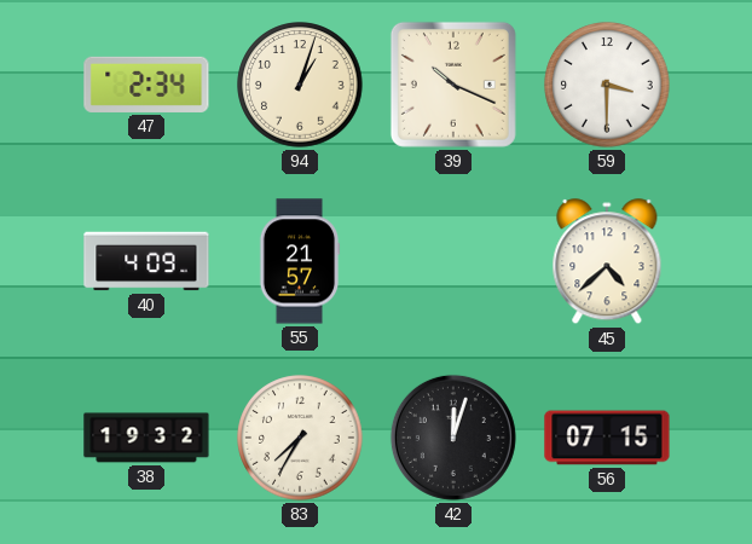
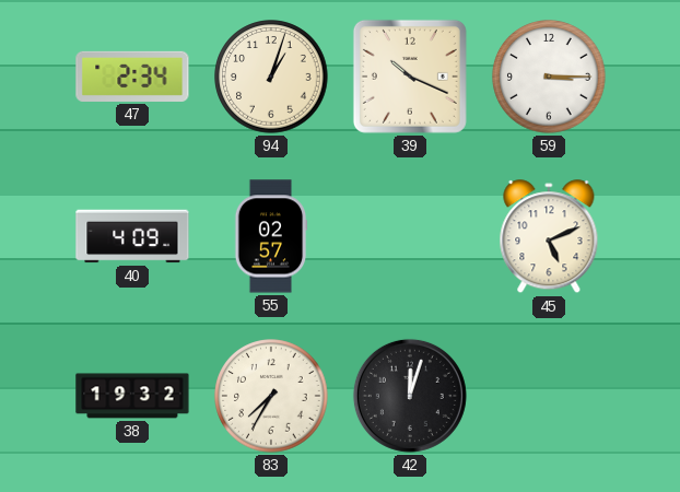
59: 3:30 -> 3:15
55: 21:57 -> 02:57
45: 4:38 -> 5:11
56: 07:15 -> none
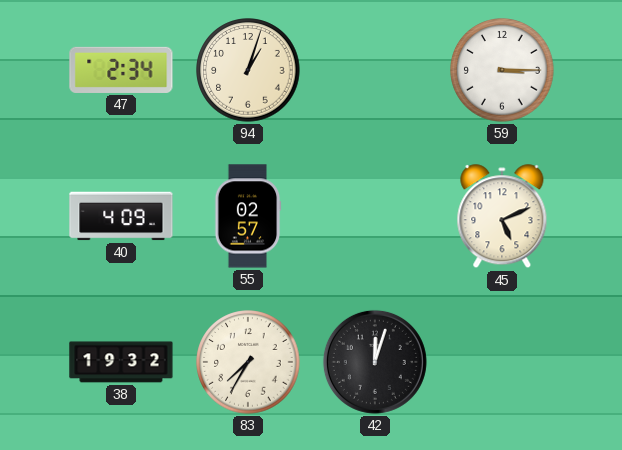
39: 10:19 -> none
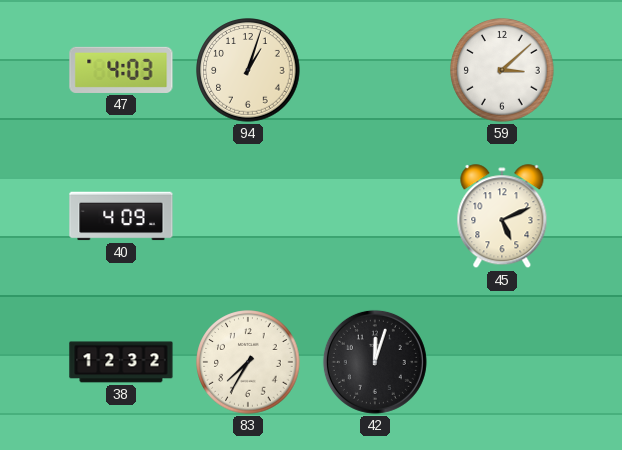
47: 2:34 -> 4:03
59: 3:15 -> 3:08
55: 02:57 -> none
38: 19:32 -> 12:32
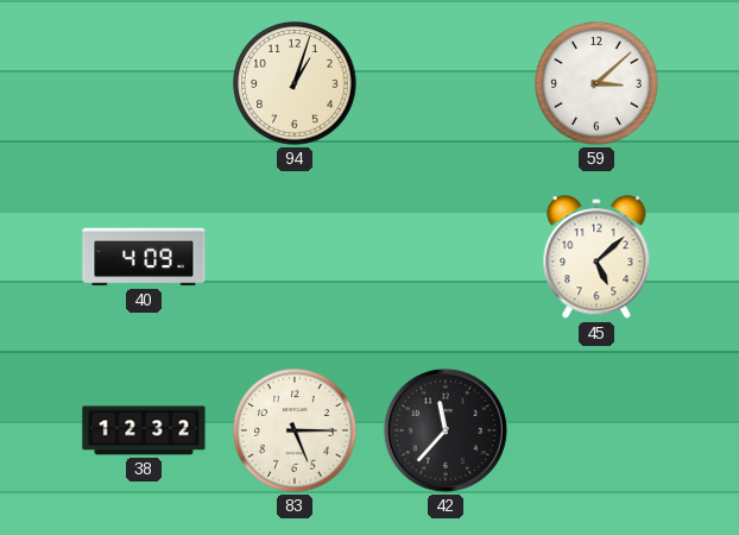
47: 4:03 -> none
45: 5:11 -> 5:08
83: 7:35 -> 5:15
42: 12:03 -> 11:37
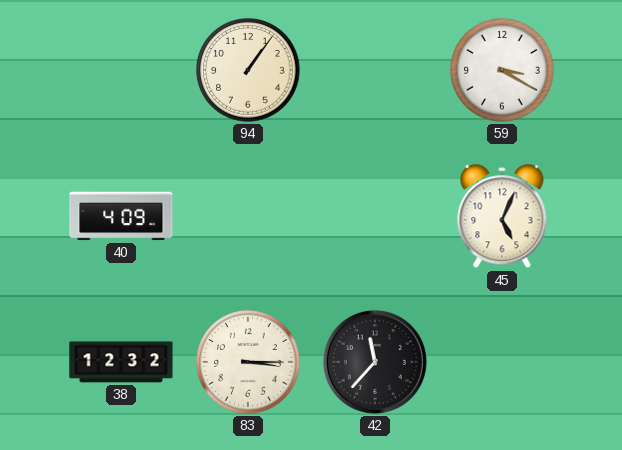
94: 1:03 -> 1:06
59: 3:08 -> 3:20
45: 5:08 -> 5:04
83: 5:15 -> 3:15
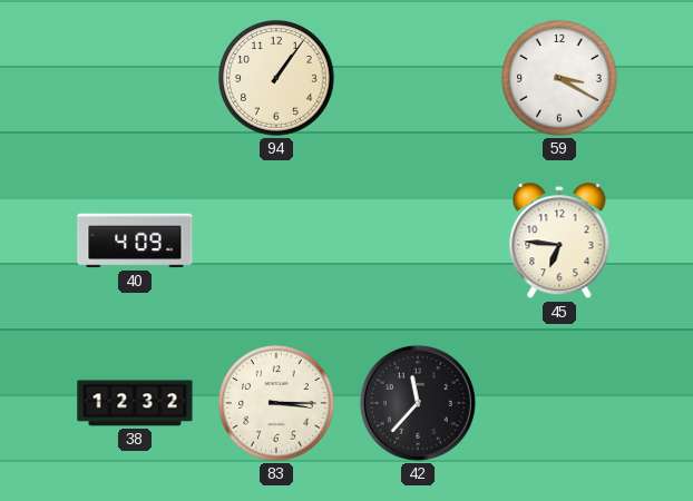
45: 5:04 -> 6:46
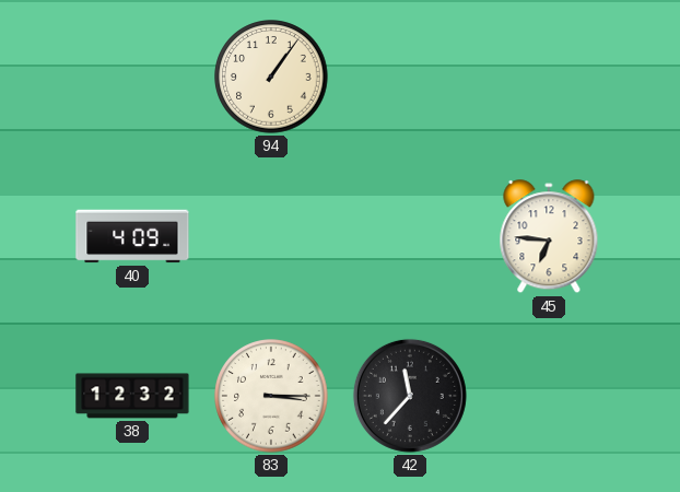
59: 3:20 -> none
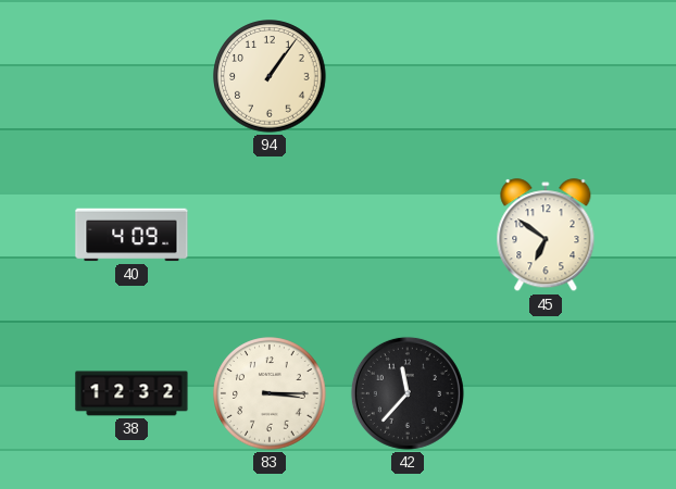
45: 6:46 -> 6:51
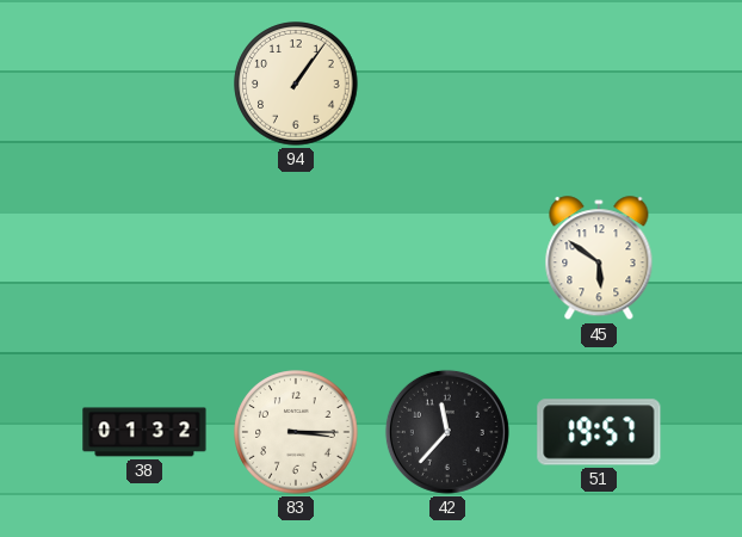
40: 4:09 -> none
45: 6:51 -> 5:51
38: 12:32 -> 01:32
51: none -> 19:57
